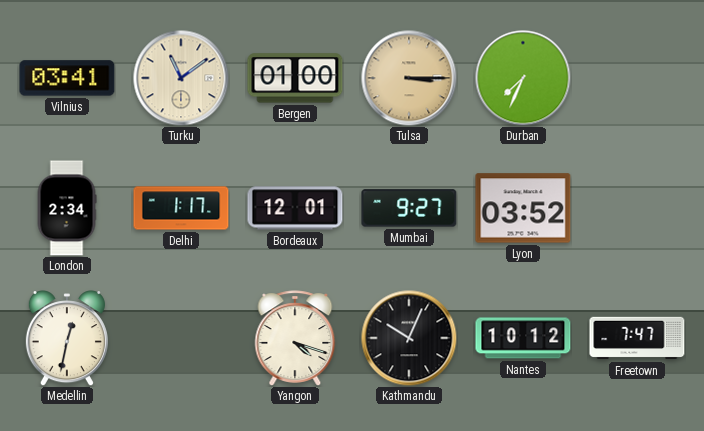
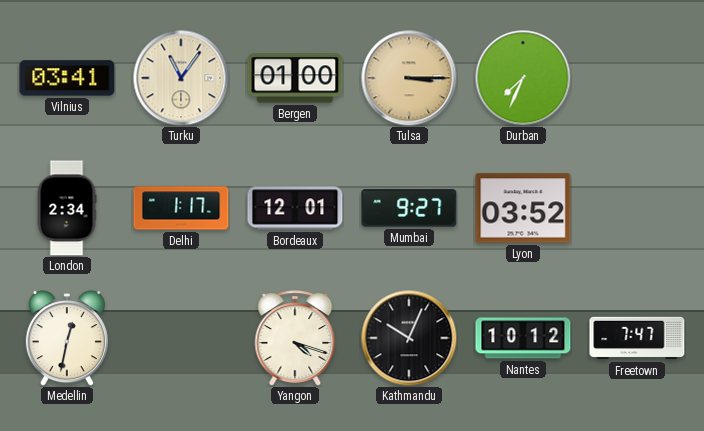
Turku: 11:09 -> 11:06
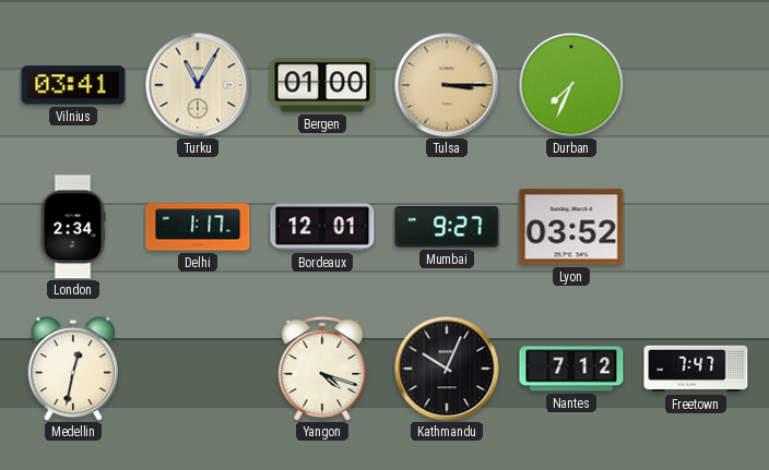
Turku: 11:06 -> 11:05
Nantes: 10:12 -> 7:12
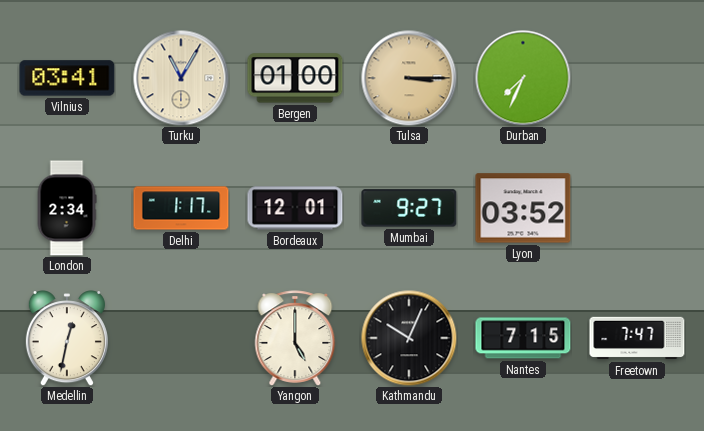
Yangon: 4:18 -> 5:00
Nantes: 7:12 -> 7:15
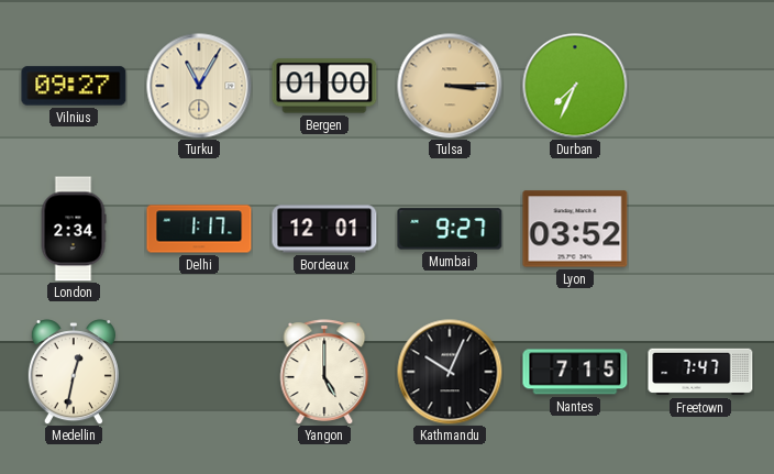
Vilnius: 03:41 -> 09:27
